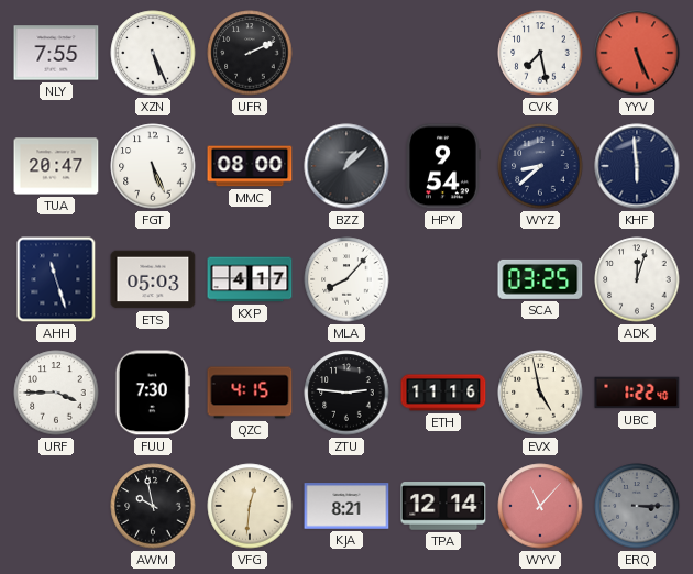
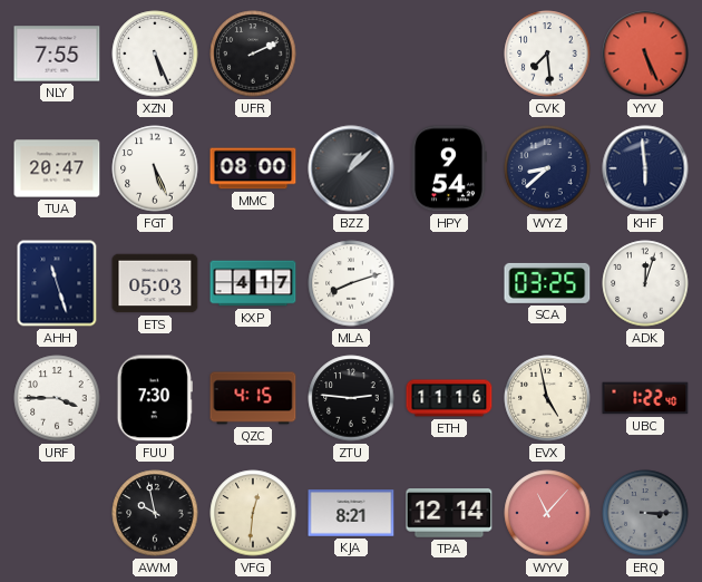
CVK: 7:28 -> 7:29
MLA: 8:07 -> 8:12
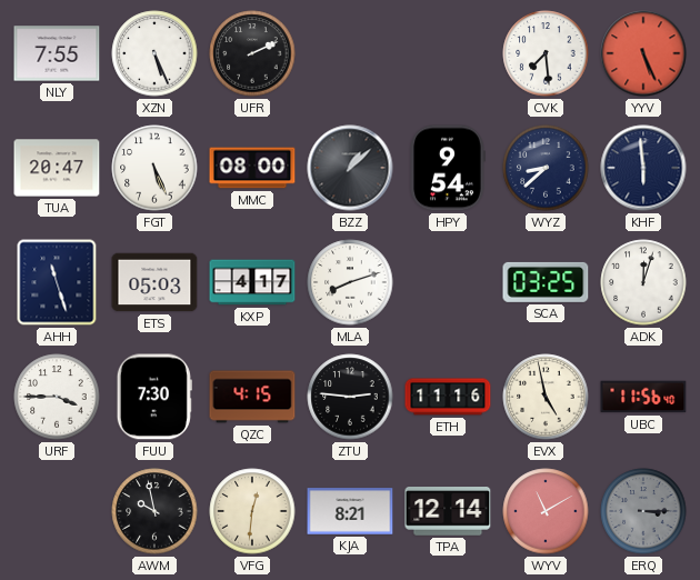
UBC: 1:22 -> 11:56
WYV: 11:07 -> 11:10
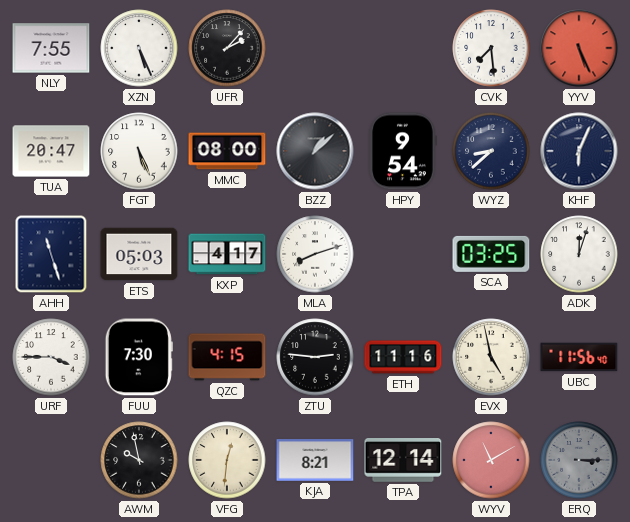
UFR: 2:11 -> 2:07
KHF: 5:59 -> 6:04
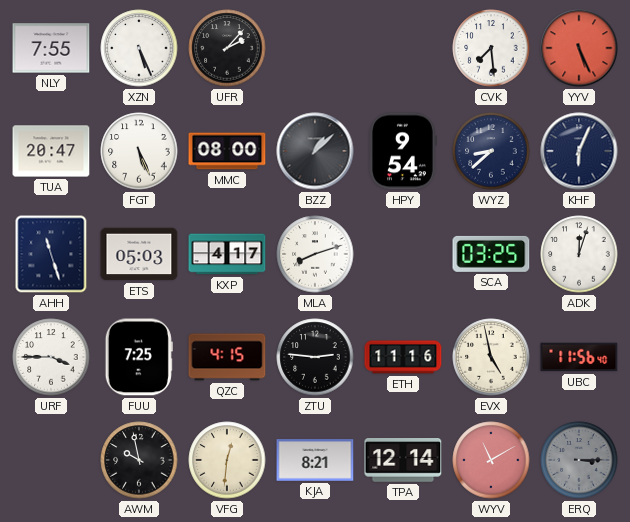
FUU: 7:30 -> 7:25
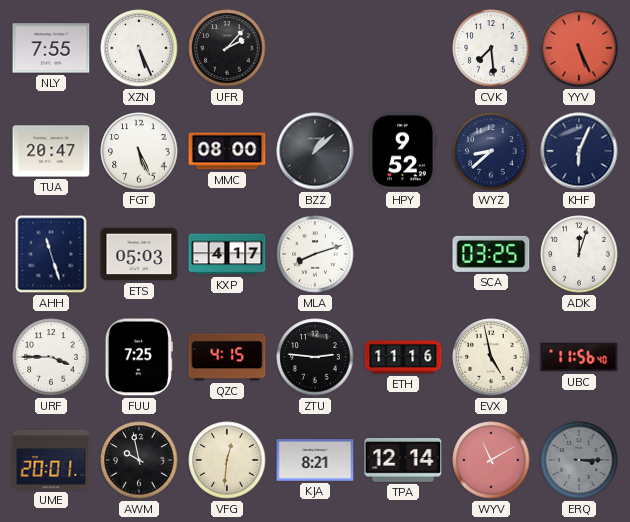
HPY: 9:54 -> 9:52
UME: none -> 20:01
